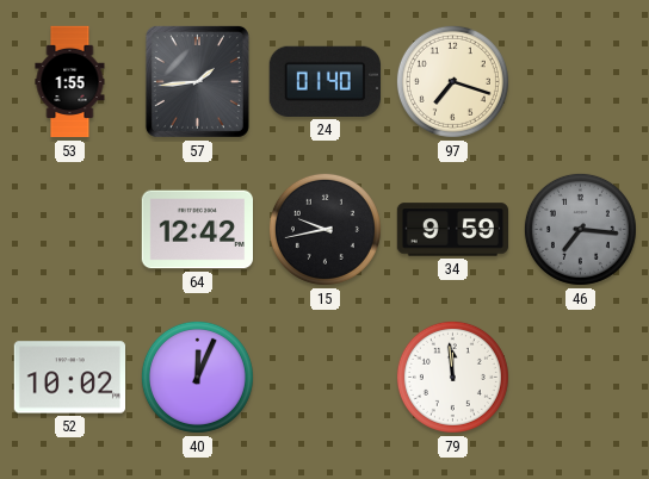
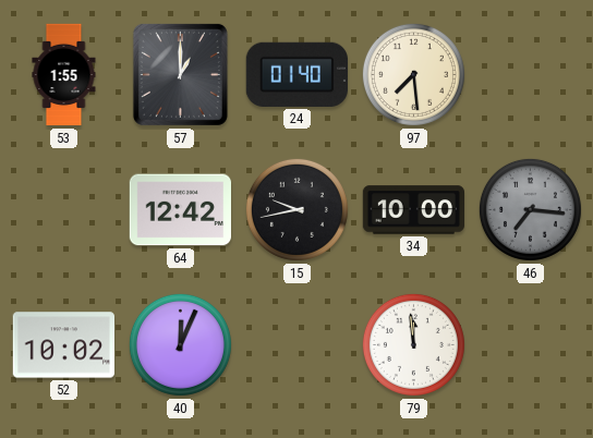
57: 1:44 -> 1:00
97: 7:18 -> 7:29
34: 9:59 -> 10:00
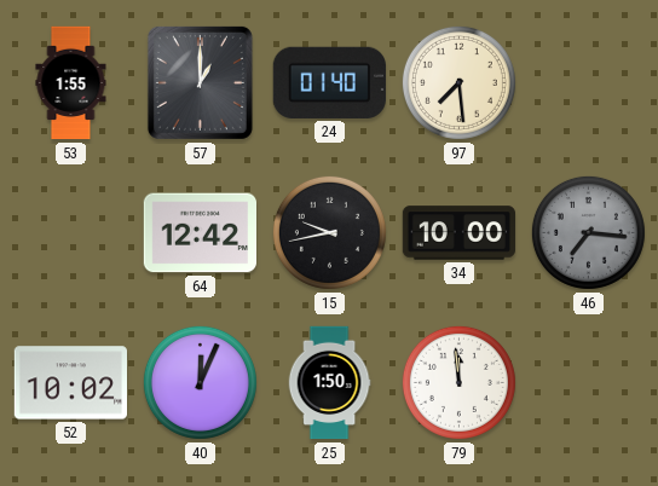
25: none -> 1:50
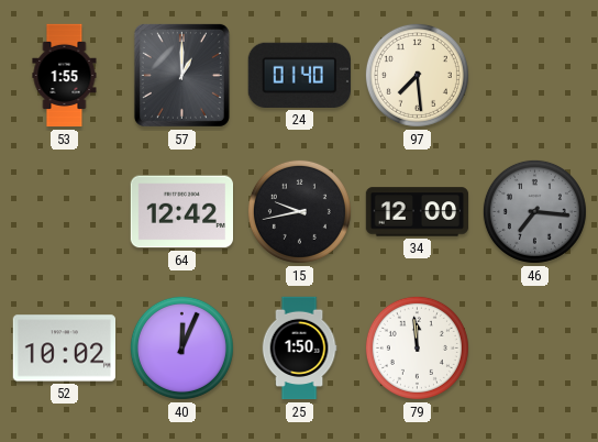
34: 10:00 -> 12:00
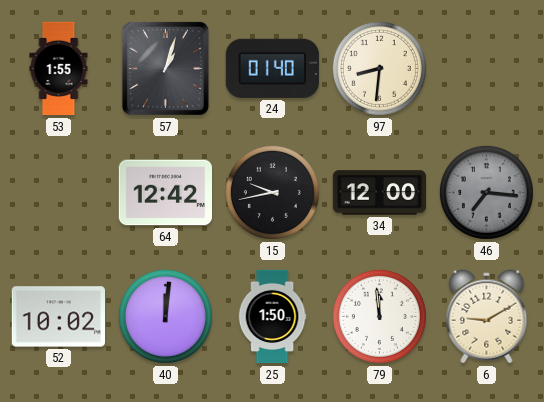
57: 1:00 -> 1:03
97: 7:29 -> 8:31
40: 12:04 -> 12:01
6: none -> 9:10
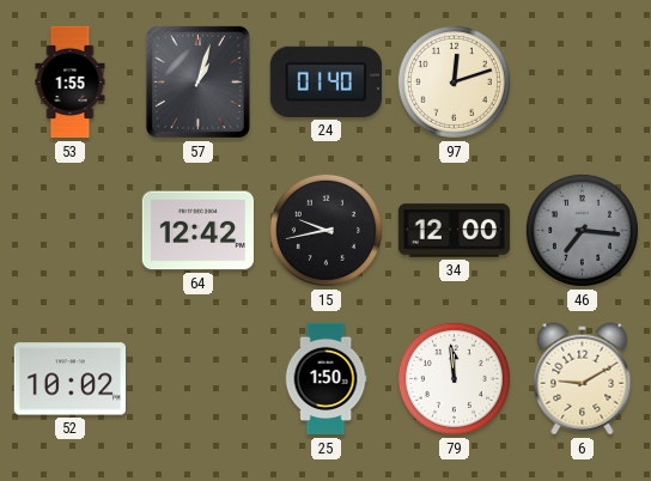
97: 8:31 -> 12:12
40: 12:01 -> none
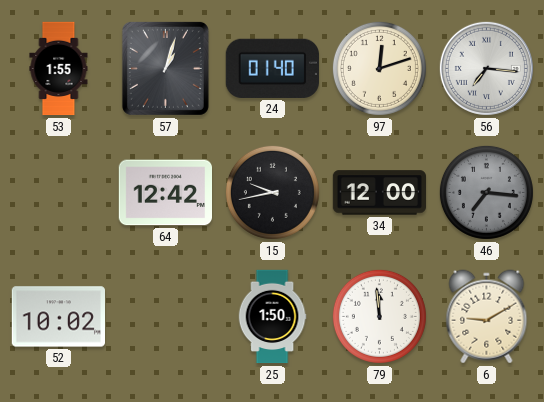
56: none -> 7:16
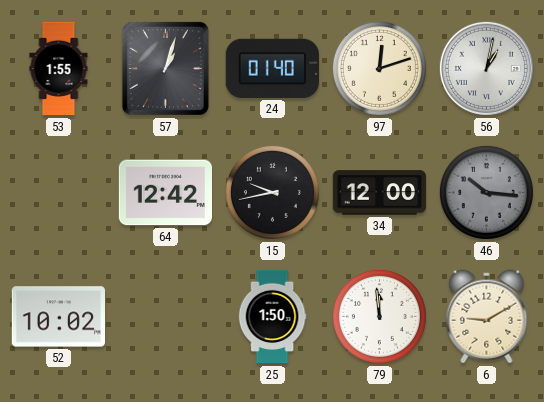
56: 7:16 -> 1:02
46: 7:16 -> 10:16
